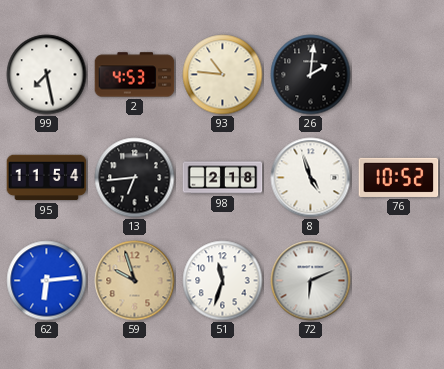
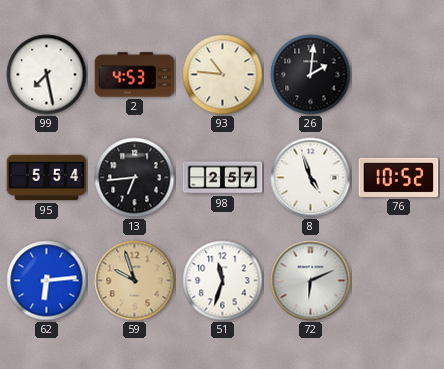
95: 11:54 -> 5:54
98: 2:18 -> 2:57
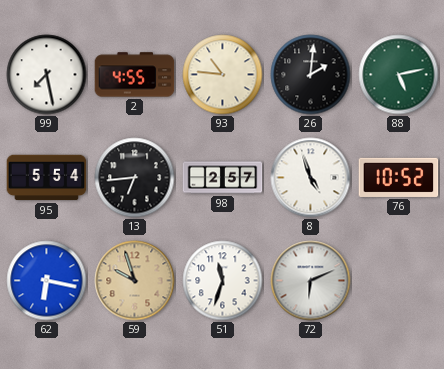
2: 4:53 -> 4:55
88: none -> 5:13
62: 6:14 -> 6:17
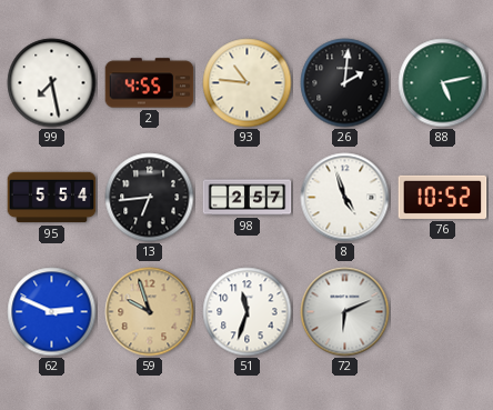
62: 6:17 -> 2:49
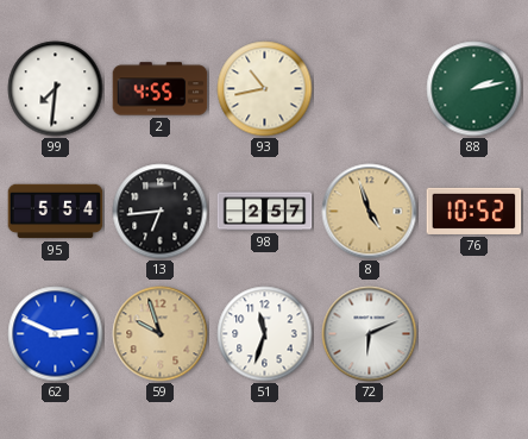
99: 7:28 -> 7:31
93: 10:46 -> 10:43
26: 2:01 -> none
88: 5:13 -> 2:13
8 dial: white -> champagne
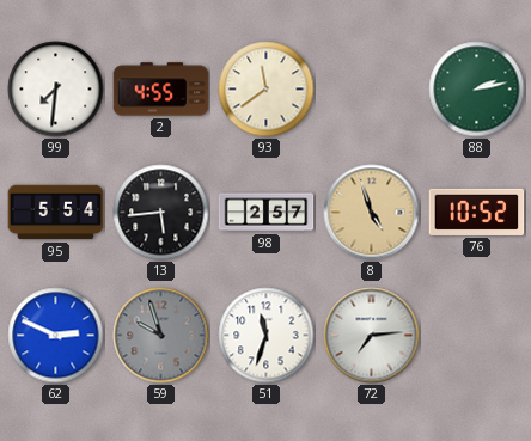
93: 10:43 -> 11:39
13: 6:44 -> 5:44
59 dial: champagne -> grey
72: 6:11 -> 7:14
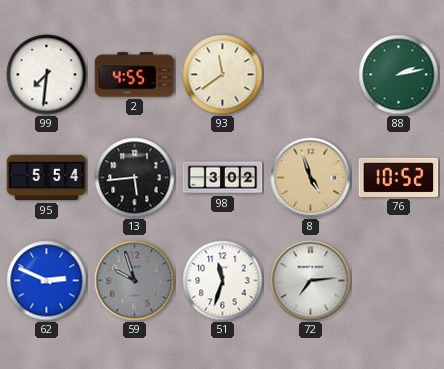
98: 2:57 -> 3:02
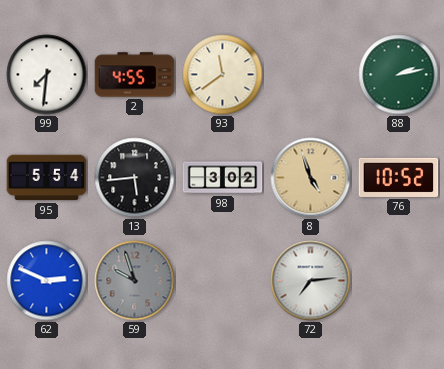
51: 11:33 -> none
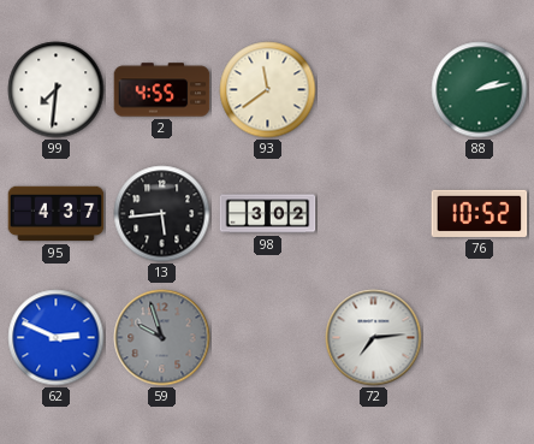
95: 5:54 -> 4:37
8: 4:57 -> none
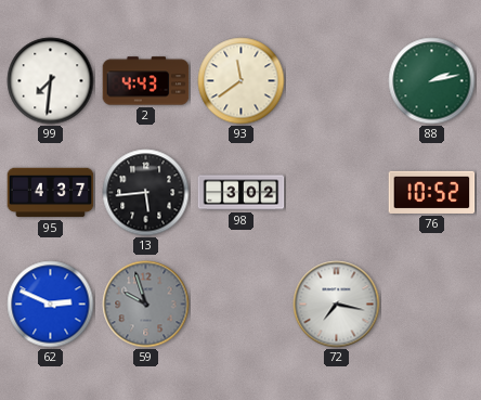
2: 4:55 -> 4:43
72: 7:14 -> 7:17
